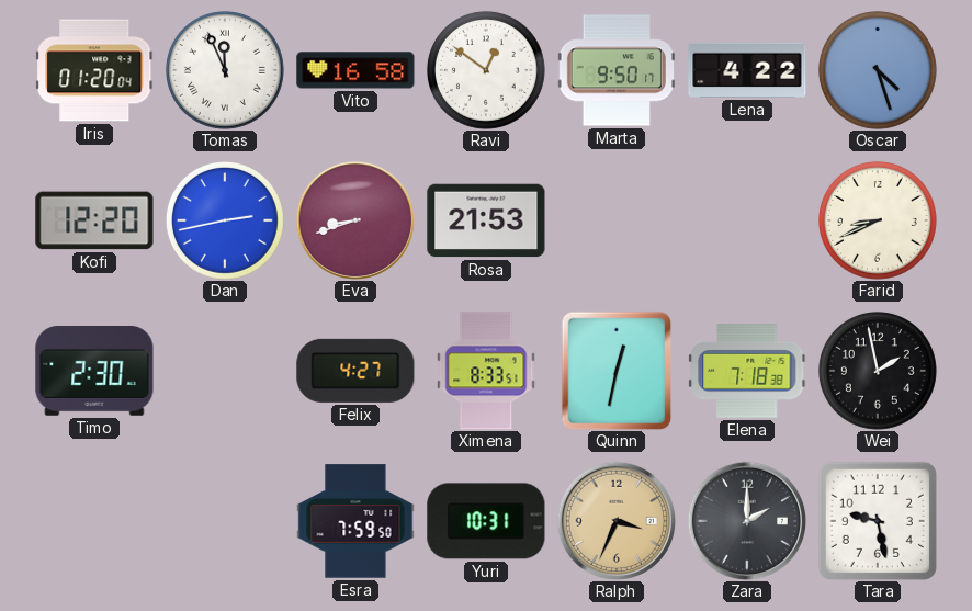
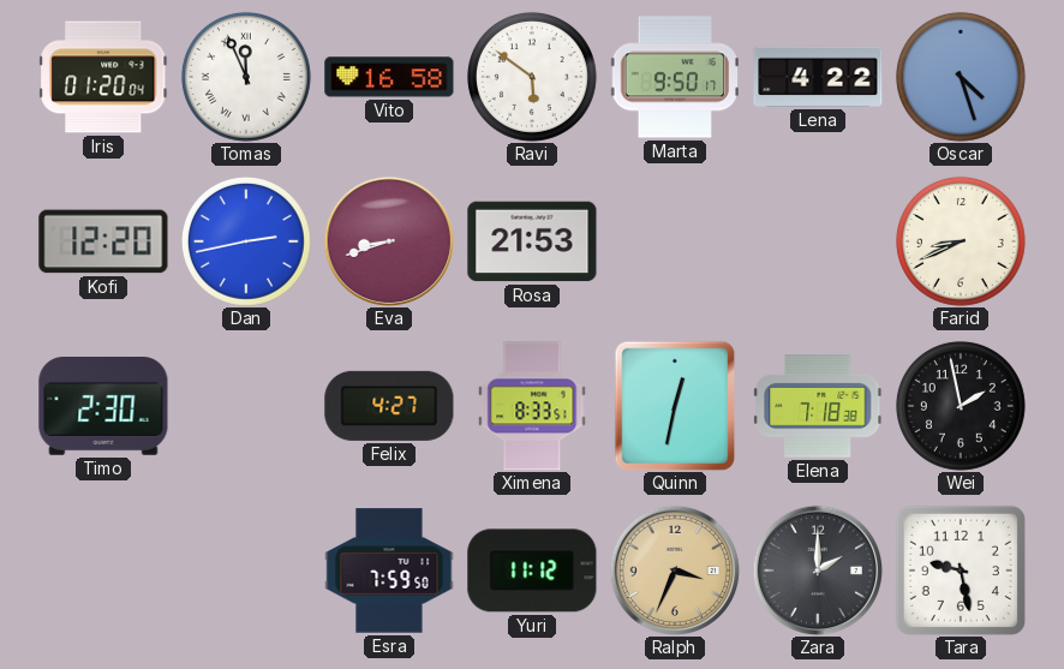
Ravi: 12:51 -> 5:51
Yuri: 10:31 -> 11:12
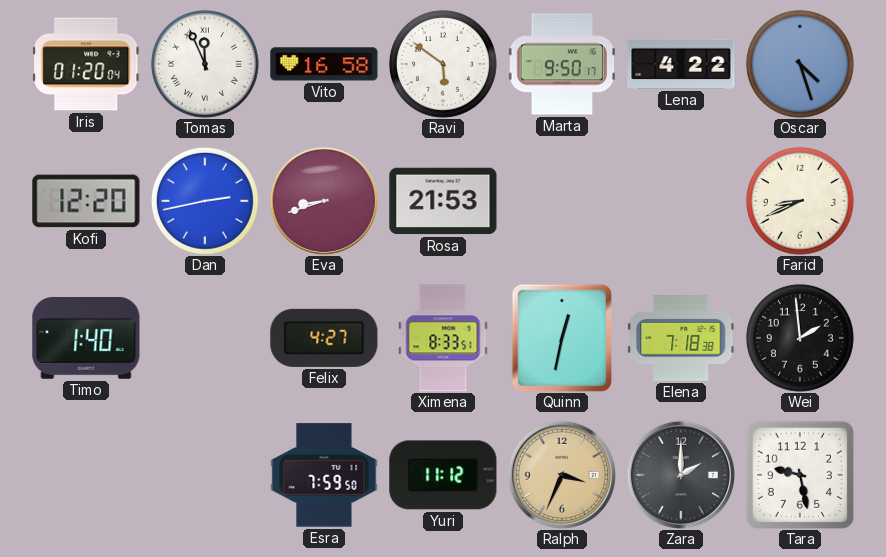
Timo: 2:30 -> 1:40
Wei: 1:58 -> 1:59
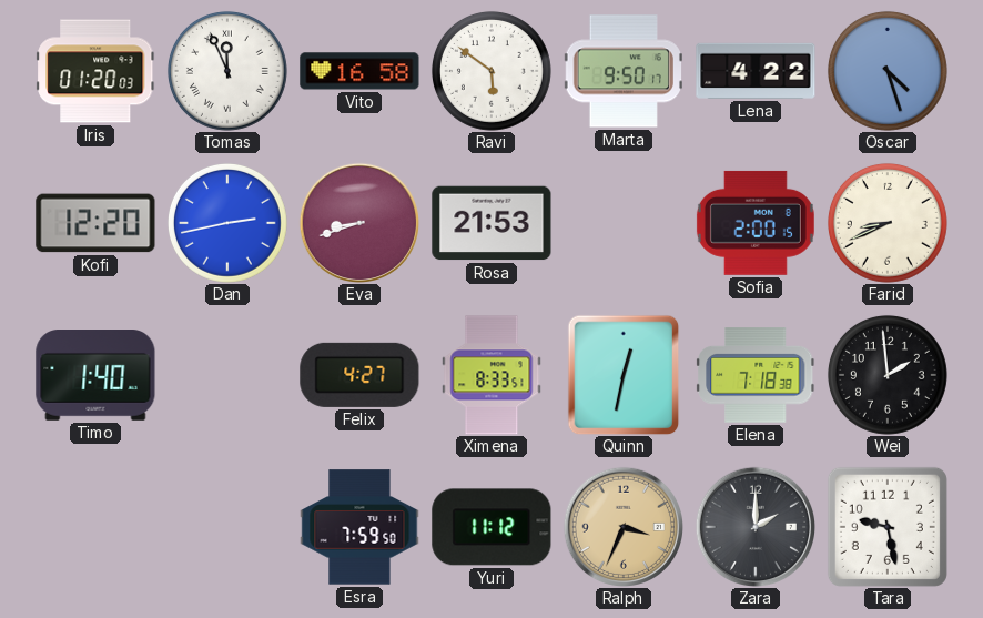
Iris: 01:20:04 -> 01:20:03
Sofia: none -> 2:00
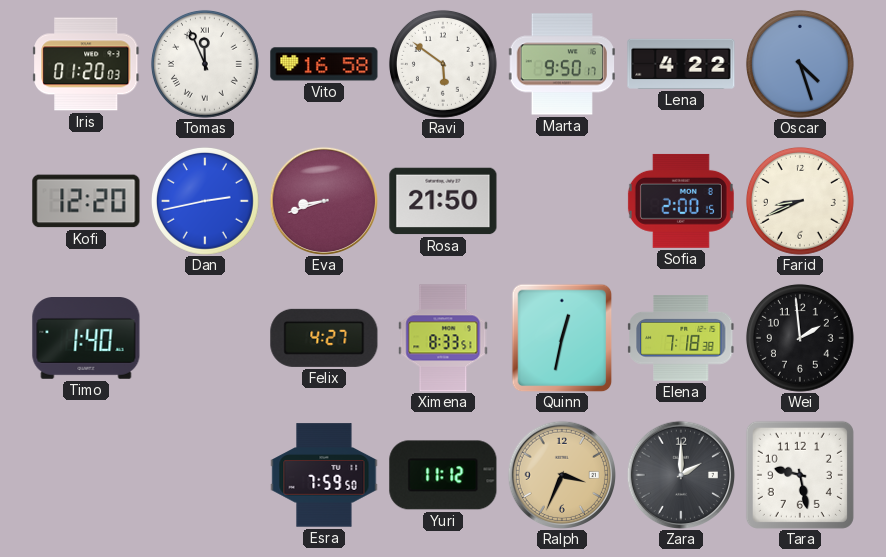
Rosa: 21:53 -> 21:50
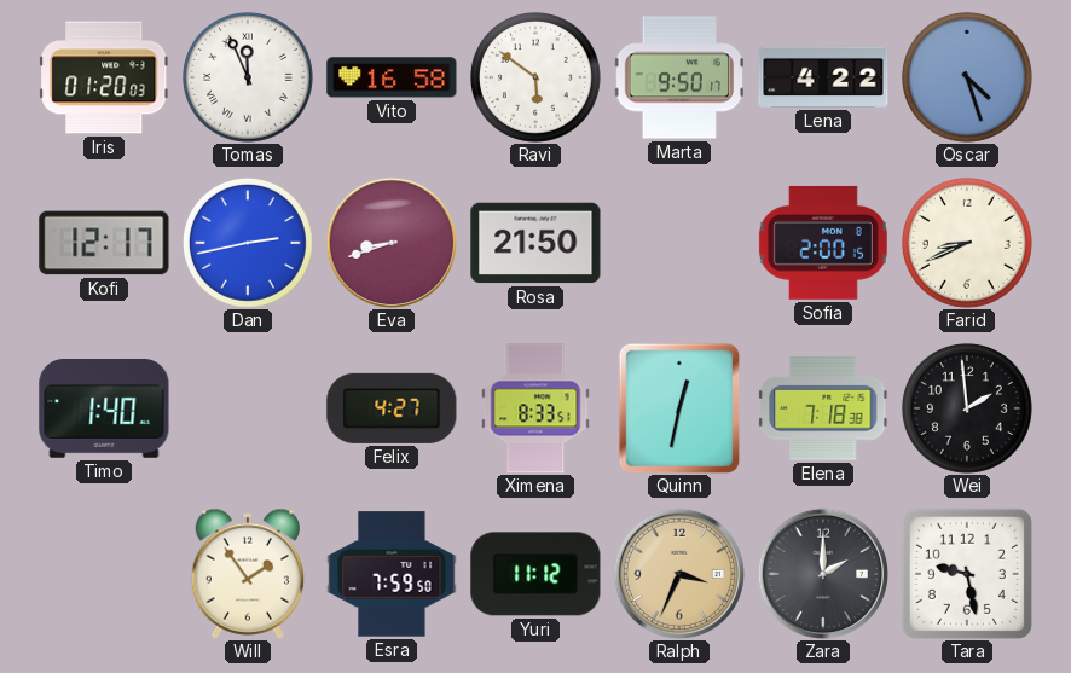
Kofi: 12:20 -> 12:17
Will: none -> 1:54
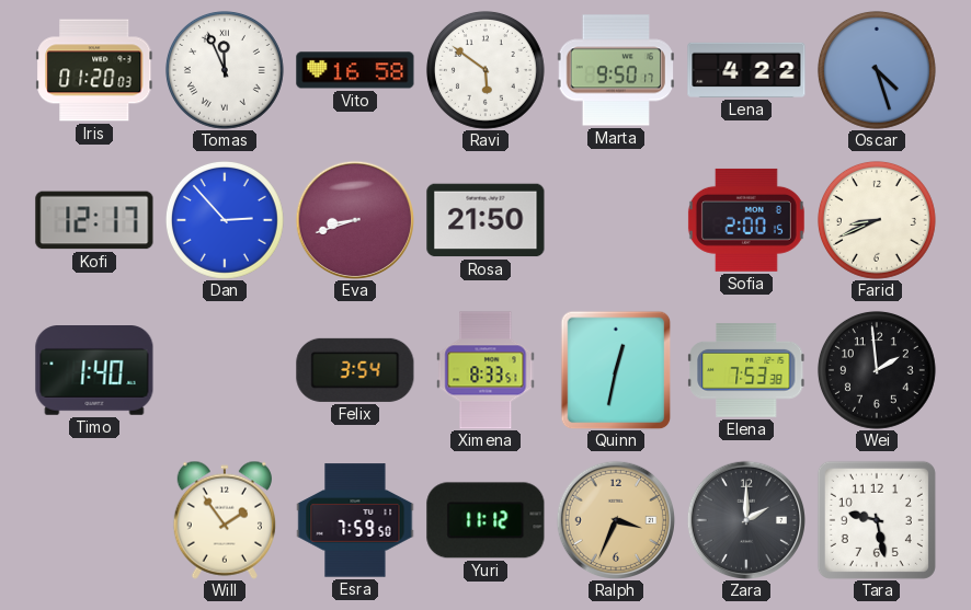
Dan: 2:43 -> 2:53
Felix: 4:27 -> 3:54
Elena: 7:18 -> 7:53
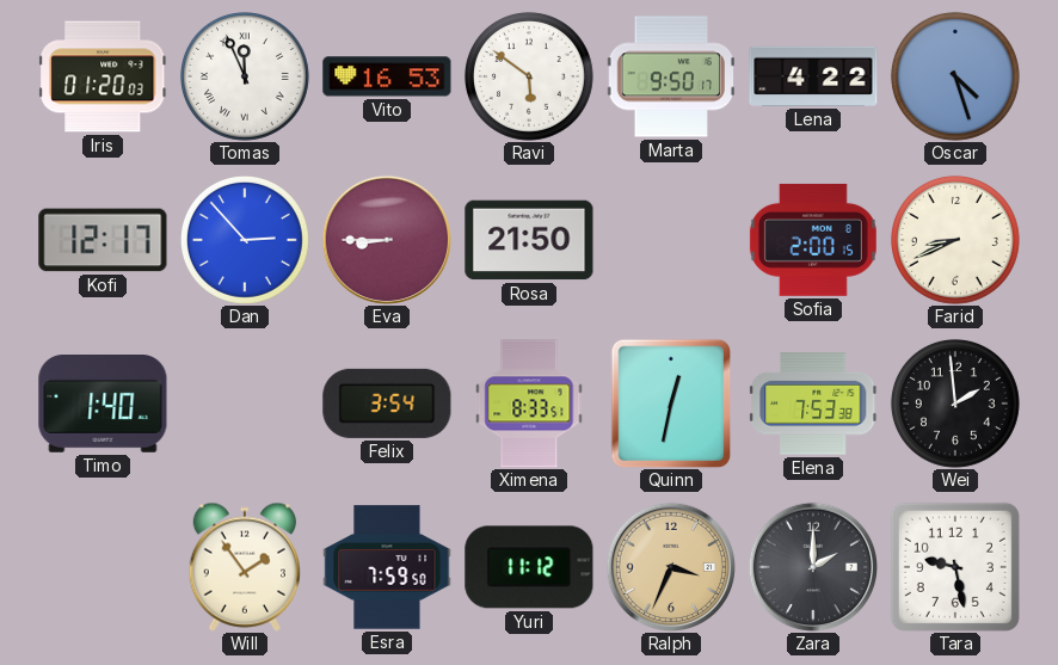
Vito: 16:58 -> 16:53
Eva: 8:42 -> 8:45
